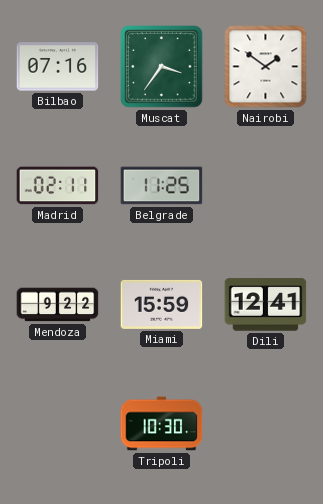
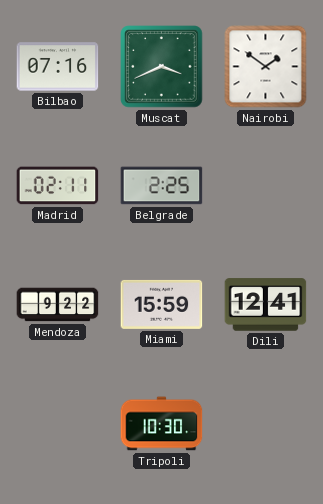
Muscat: 3:36 -> 3:41
Belgrade: 11:25 -> 2:25
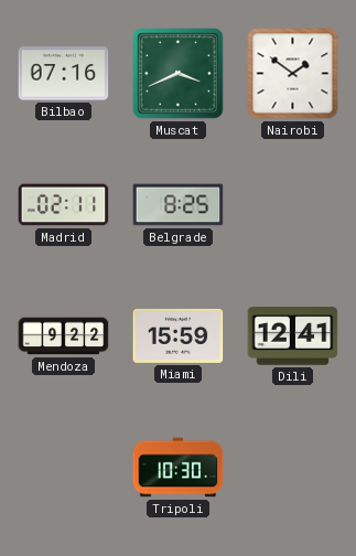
Belgrade: 2:25 -> 8:25
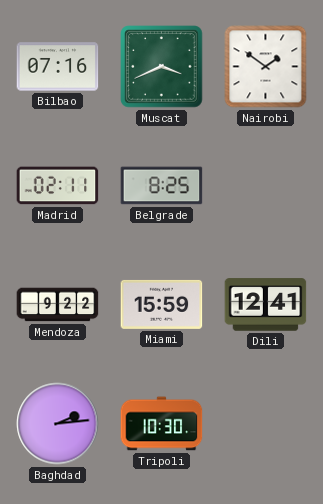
Baghdad: none -> 2:14
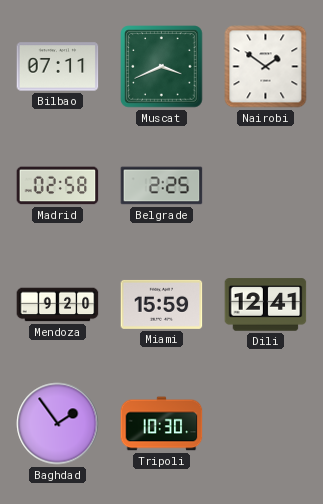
Bilbao: 07:16 -> 07:11
Madrid: 02:11 -> 02:58
Belgrade: 8:25 -> 2:25
Mendoza: 9:22 -> 9:20
Baghdad: 2:14 -> 1:54
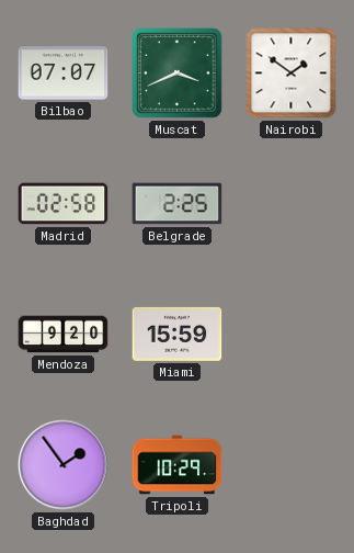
Bilbao: 07:11 -> 07:07
Dili: 12:41 -> none
Tripoli: 10:30 -> 10:29
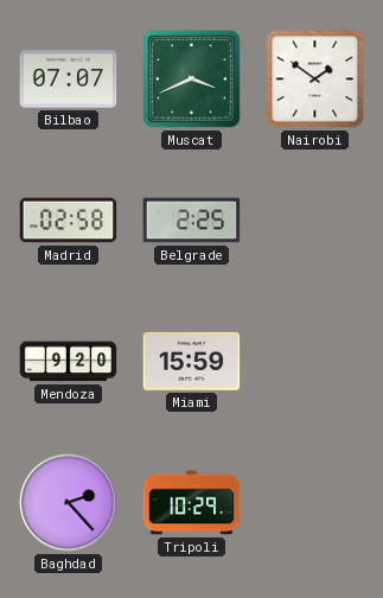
Baghdad: 1:54 -> 2:23
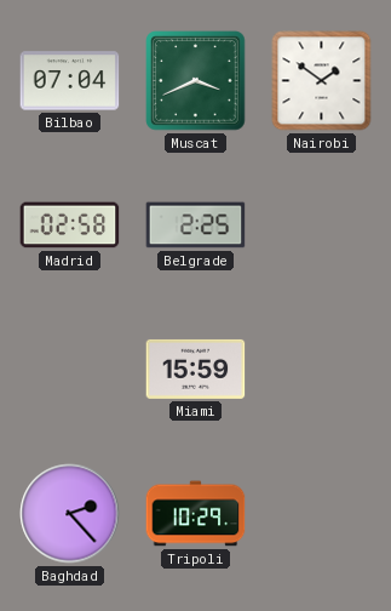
Bilbao: 07:07 -> 07:04
Mendoza: 9:20 -> none
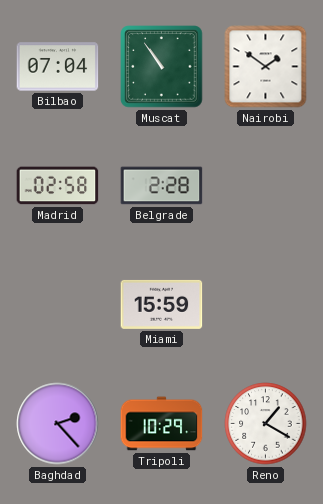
Muscat: 3:41 -> 10:54
Belgrade: 2:25 -> 2:28
Reno: none -> 1:20
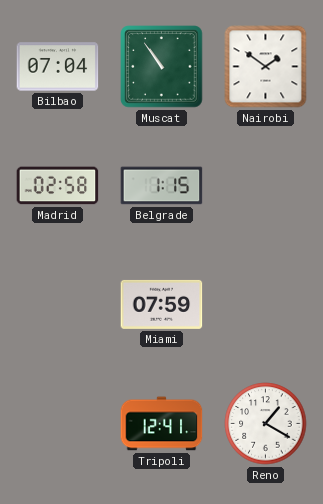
Belgrade: 2:28 -> 1:15
Miami: 15:59 -> 07:59
Baghdad: 2:23 -> none
Tripoli: 10:29 -> 12:41
